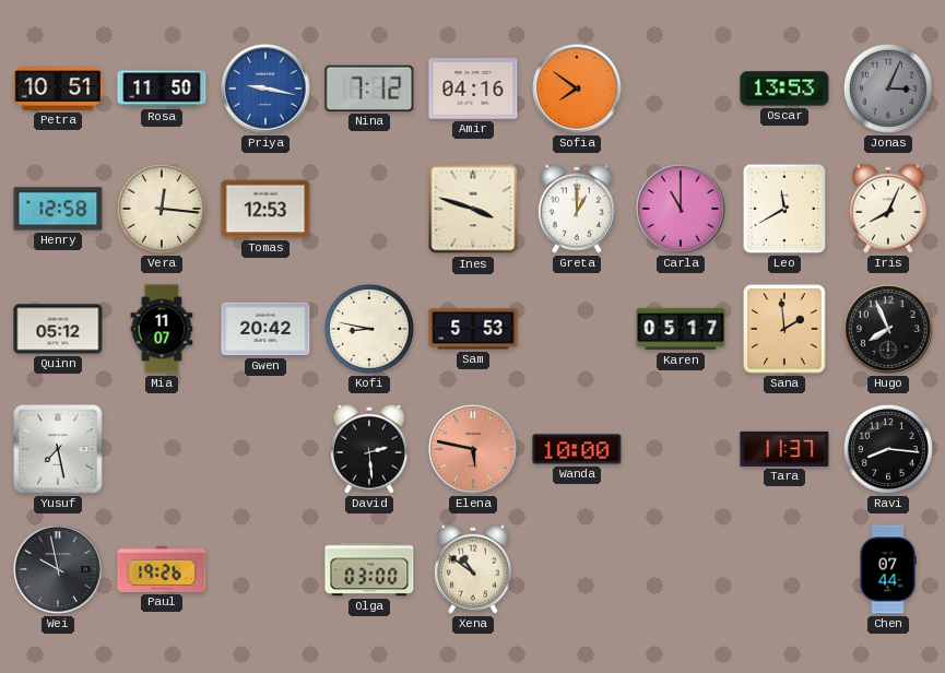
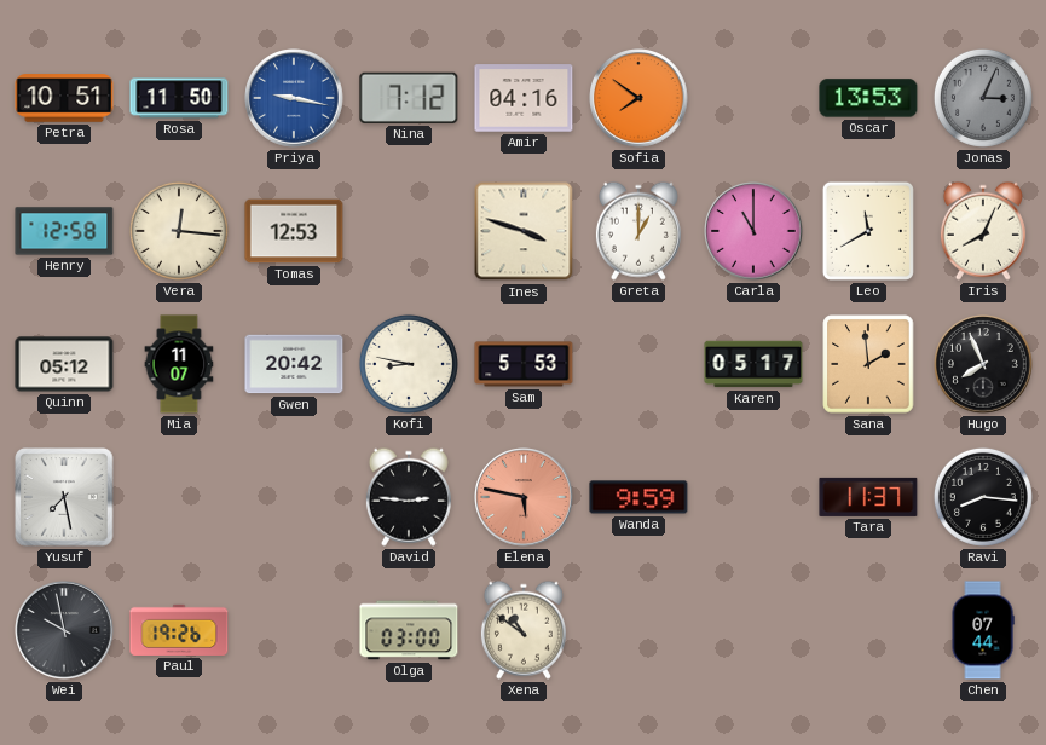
David: 2:29 -> 2:46
Wanda: 10:00 -> 9:59
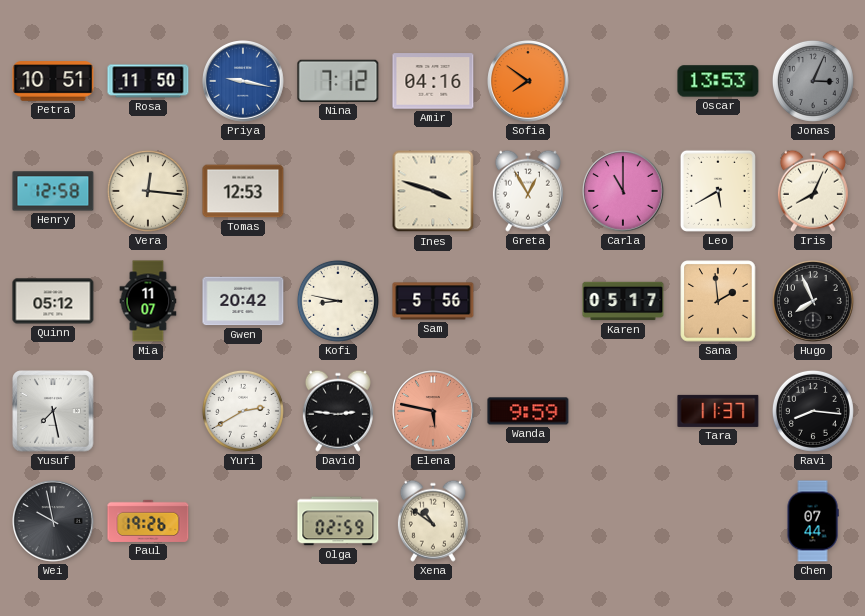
Greta: 1:00 -> 12:55
Leo: 11:40 -> 5:40
Sam: 5:53 -> 5:56
Yuri: none -> 2:40
Olga: 03:00 -> 02:59
